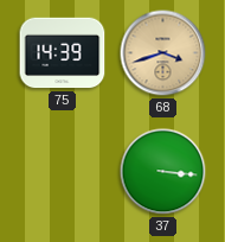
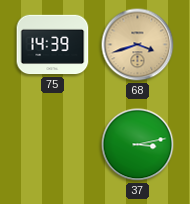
37: 3:16 -> 3:13
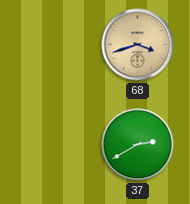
75: 14:39 -> none
37: 3:13 -> 2:40
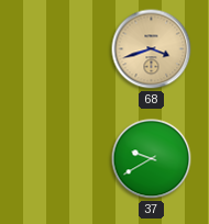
37: 2:40 -> 9:40
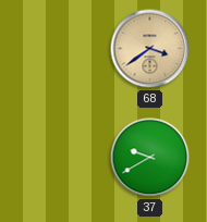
68: 3:42 -> 3:39
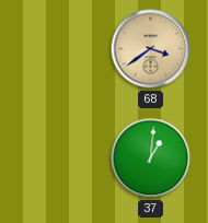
37: 9:40 -> 1:01
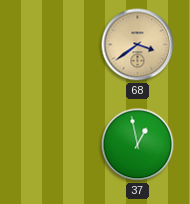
37: 1:01 -> 12:58
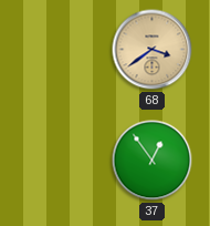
37: 12:58 -> 12:54
